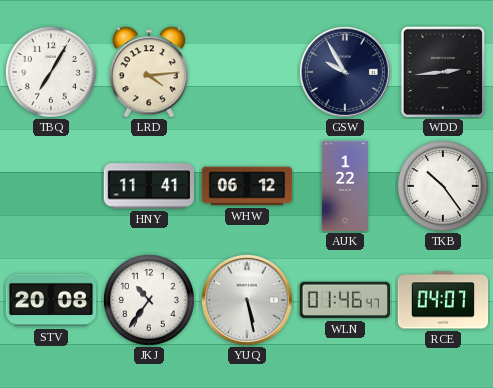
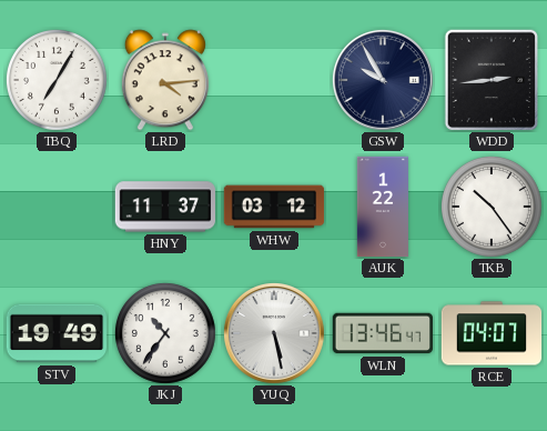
HNY: 11:41 -> 11:37
WHW: 06:12 -> 03:12
STV: 20:08 -> 19:49
WLN: 01:46 -> 13:46
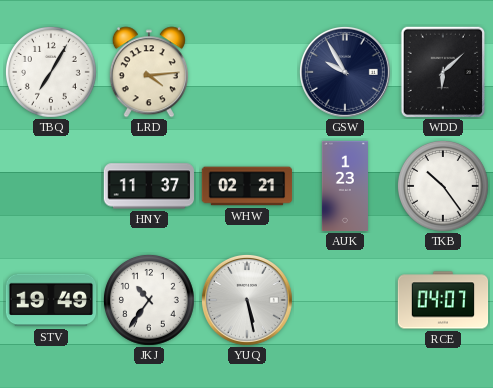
WDD: 2:44 -> 6:08
WHW: 03:12 -> 02:21
AUK: 1:22 -> 1:23
WLN: 13:46 -> none
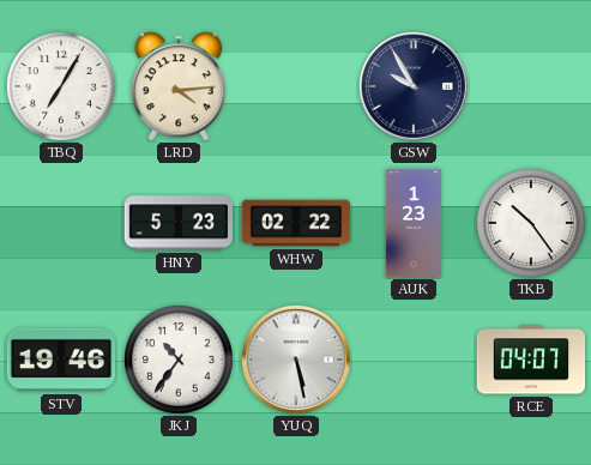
WDD: 6:08 -> none
HNY: 11:37 -> 5:23
WHW: 02:21 -> 02:22
STV: 19:49 -> 19:46
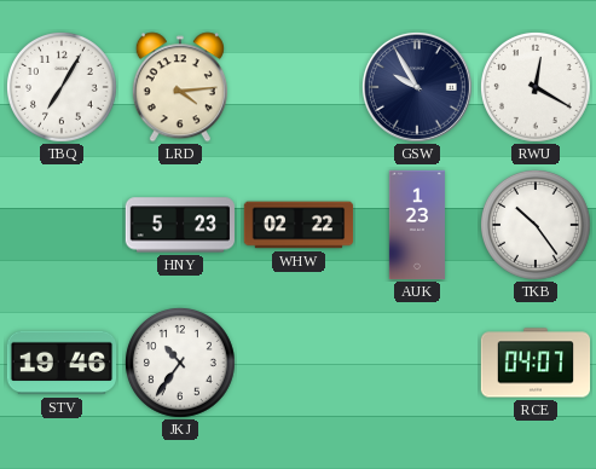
RWU: none -> 12:20
YUQ: 5:28 -> none
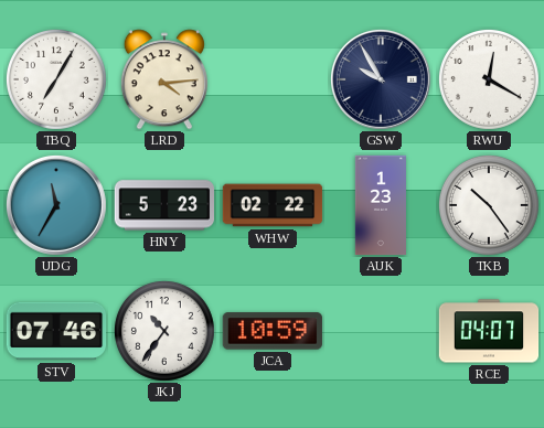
UDG: none -> 11:35
STV: 19:46 -> 07:46
JCA: none -> 10:59
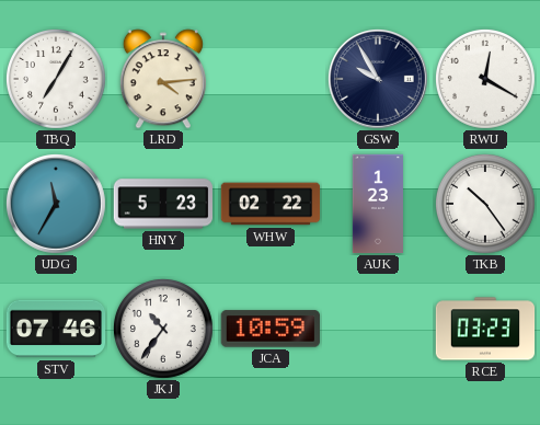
RCE: 04:07 -> 03:23
